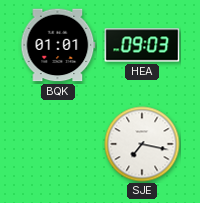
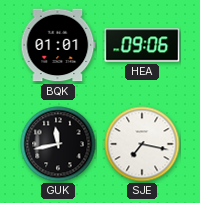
HEA: 09:03 -> 09:06
GUK: none -> 11:43
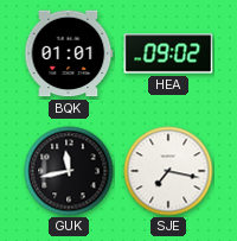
HEA: 09:06 -> 09:02
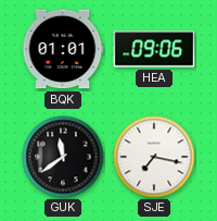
HEA: 09:02 -> 09:06
GUK: 11:43 -> 11:39
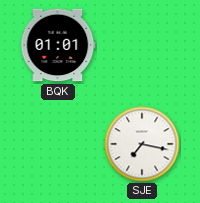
HEA: 09:06 -> none
GUK: 11:39 -> none
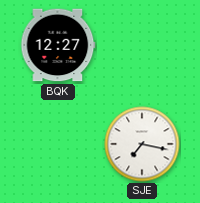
BQK: 01:01 -> 12:27
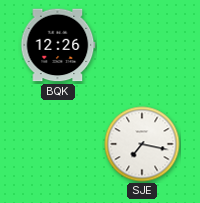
BQK: 12:27 -> 12:26
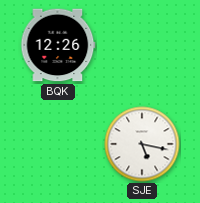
SJE: 7:17 -> 5:17
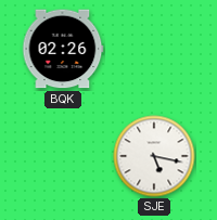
BQK: 12:26 -> 02:26
